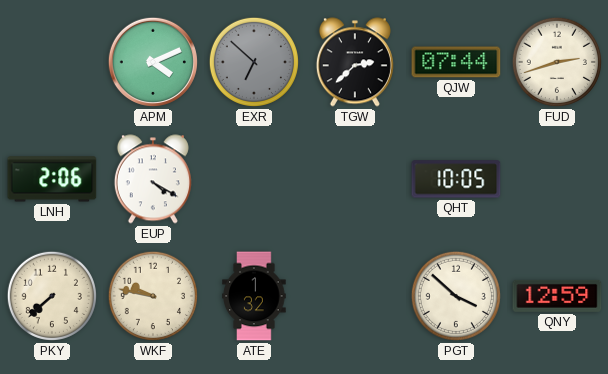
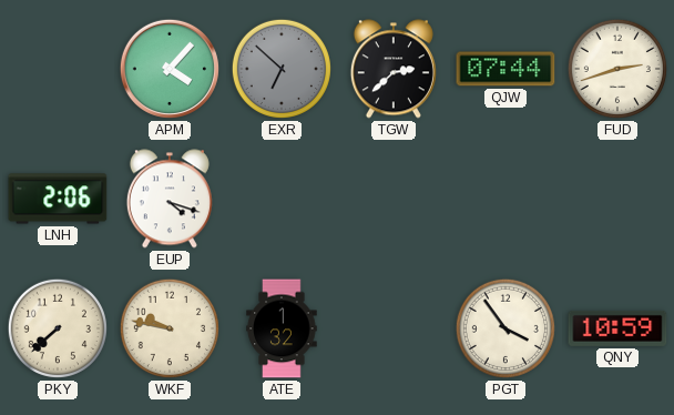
APM: 4:11 -> 4:07
EUP: 4:20 -> 4:18
QHT: 10:05 -> none
PGT: 3:52 -> 3:54
QNY: 12:59 -> 10:59
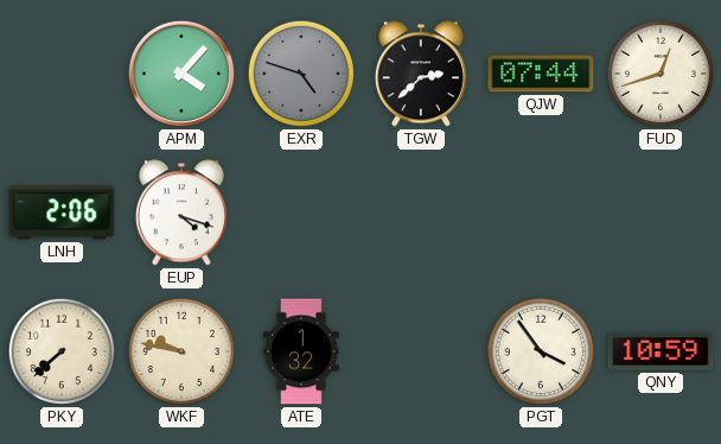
EXR: 6:52 -> 4:48
FUD: 2:42 -> 12:42
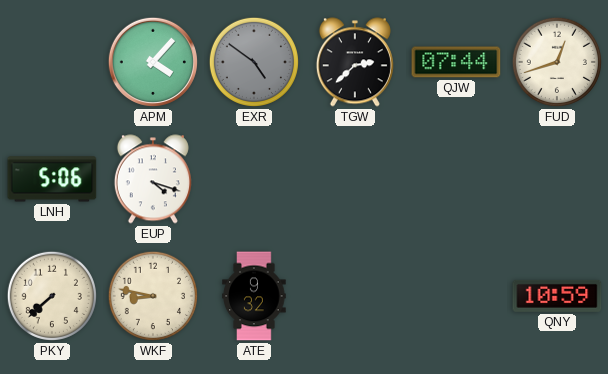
EXR: 4:48 -> 4:51
LNH: 2:06 -> 5:06
WKF: 9:47 -> 8:47
ATE: 1:32 -> 9:32
PGT: 3:54 -> none
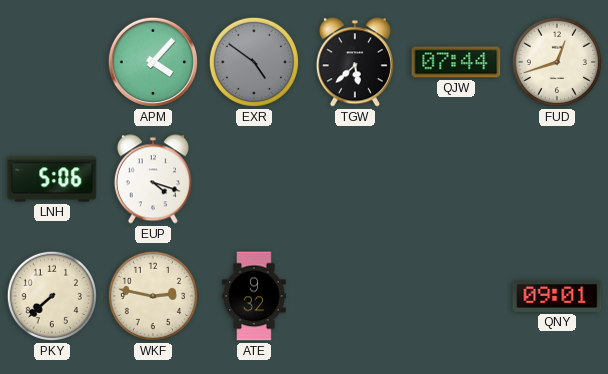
TGW: 2:38 -> 5:38
WKF: 8:47 -> 2:47
QNY: 10:59 -> 09:01
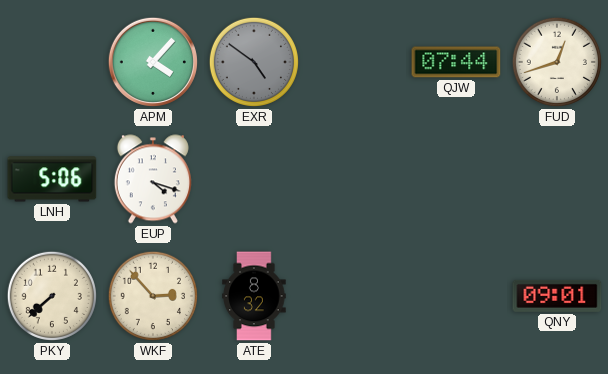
TGW: 5:38 -> none
WKF: 2:47 -> 2:53
ATE: 9:32 -> 8:32
